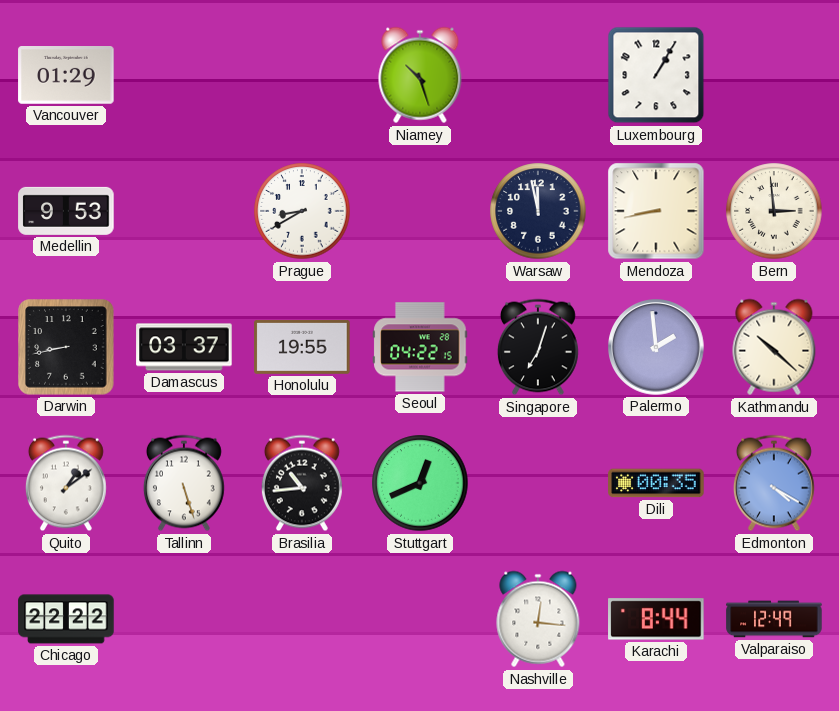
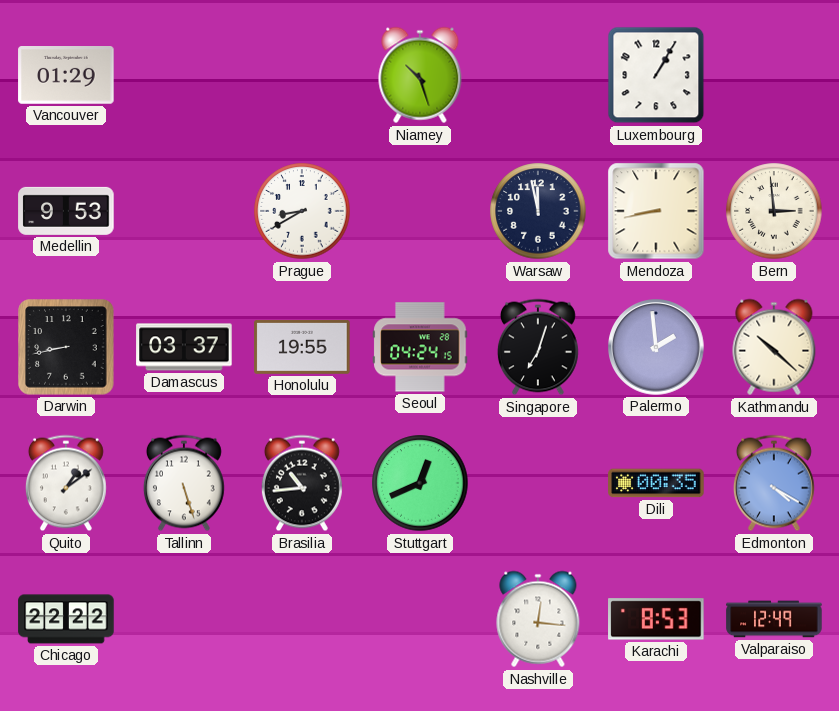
Seoul: 04:22 -> 04:24
Karachi: 8:44 -> 8:53
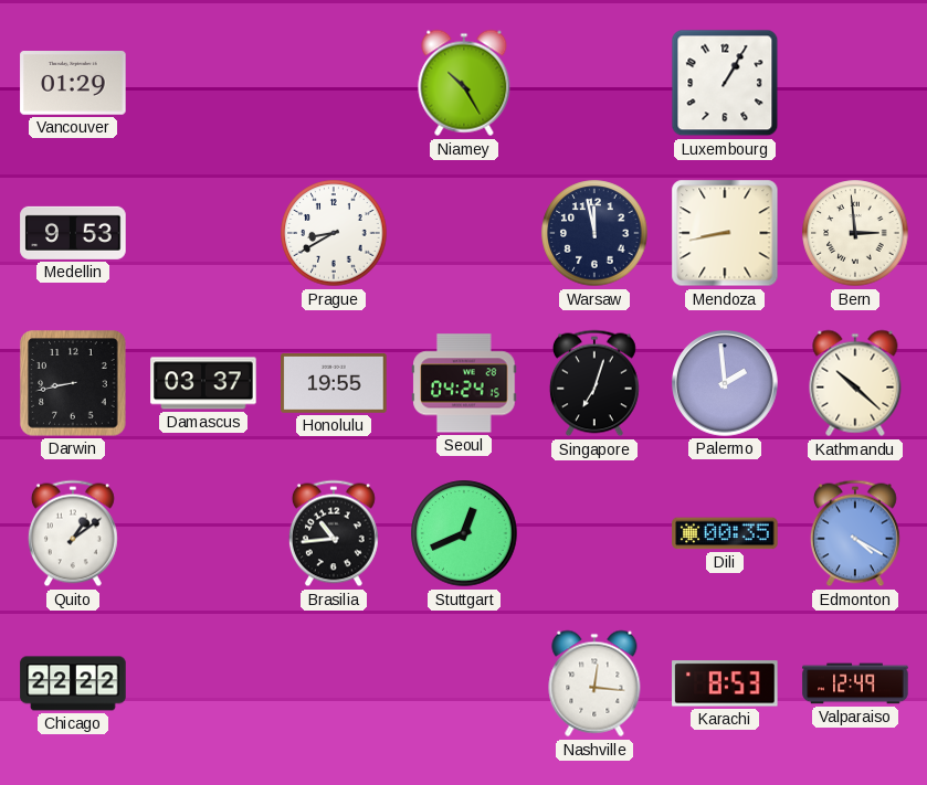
Niamey: 10:27 -> 10:25
Tallinn: 5:27 -> none
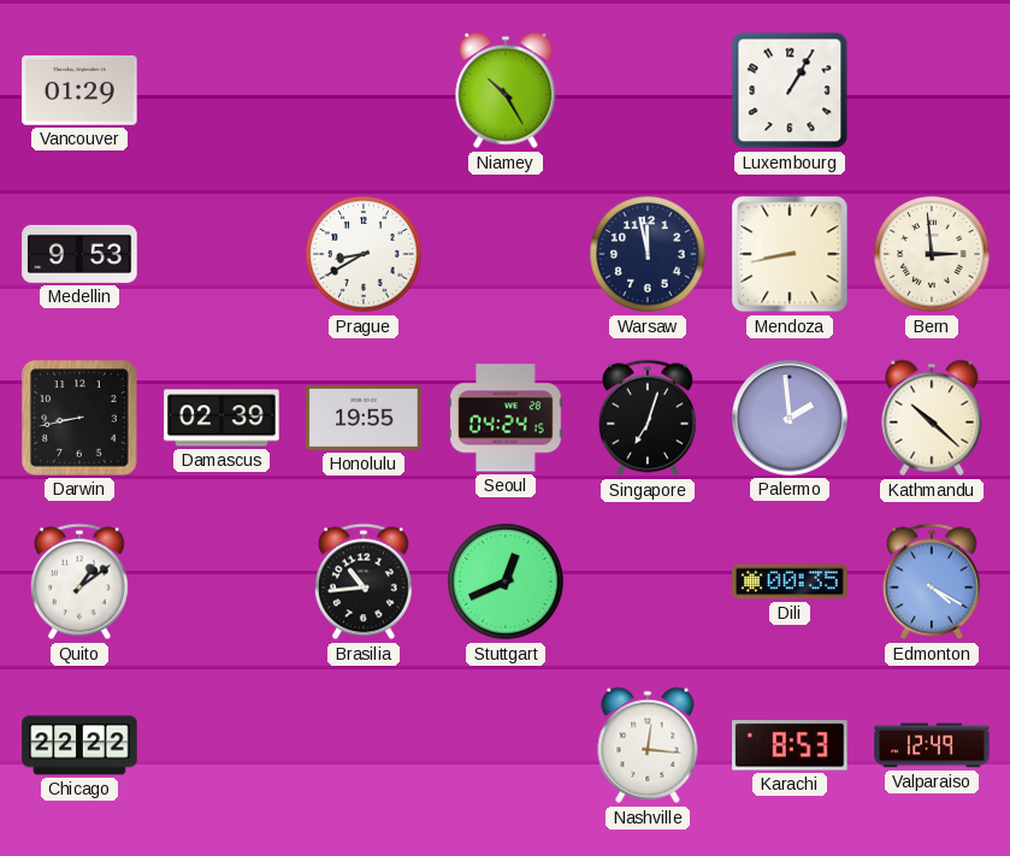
Damascus: 03:37 -> 02:39
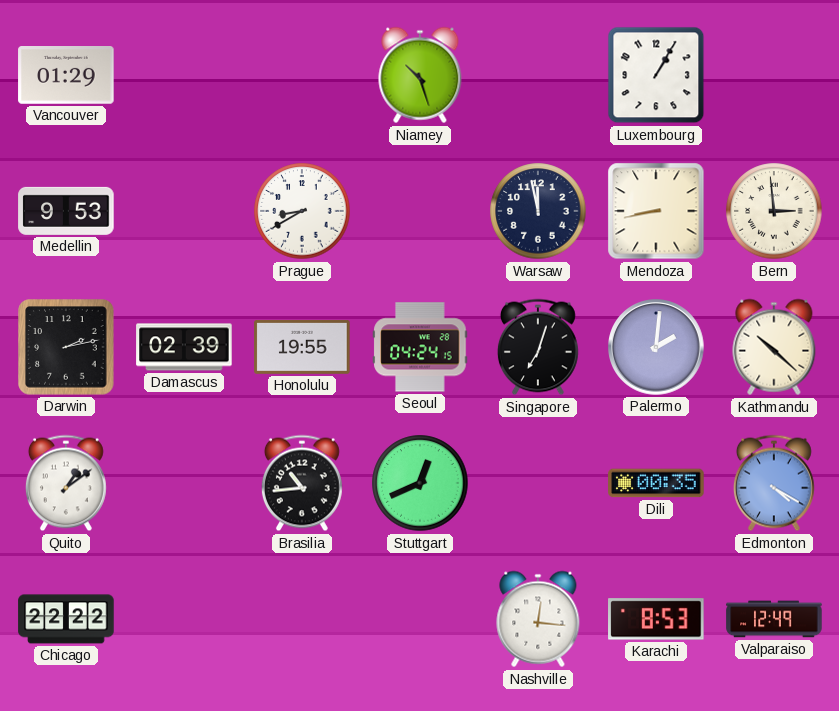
Niamey: 10:25 -> 10:27
Darwin: 8:43 -> 2:13
Palermo: 1:59 -> 2:01
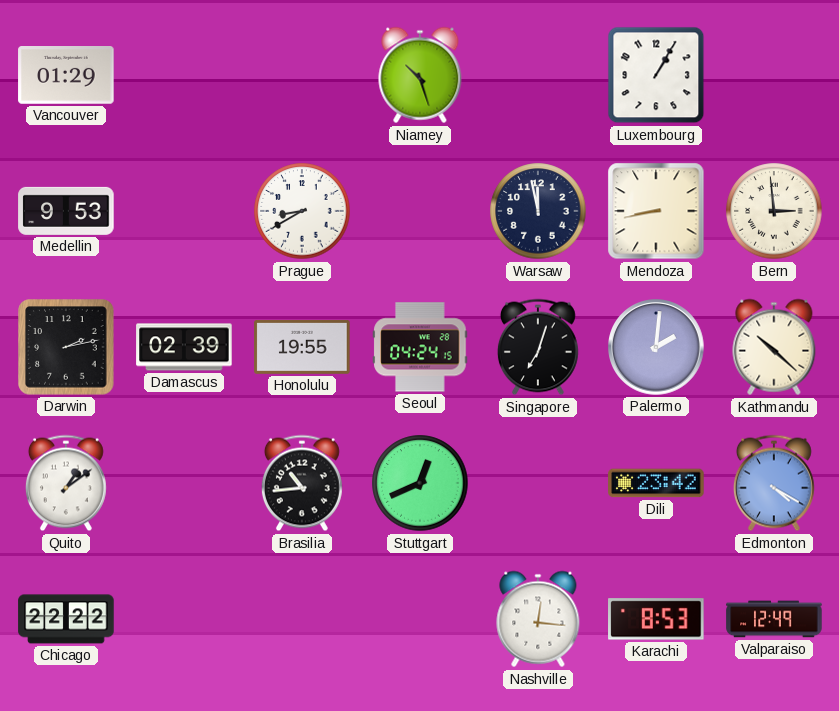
Dili: 00:35 -> 23:42
